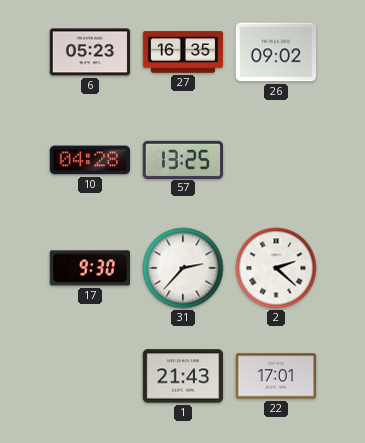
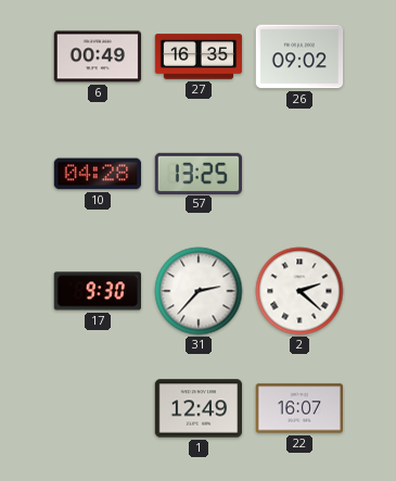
6: 05:23 -> 00:49
1: 21:43 -> 12:49
22: 17:01 -> 16:07
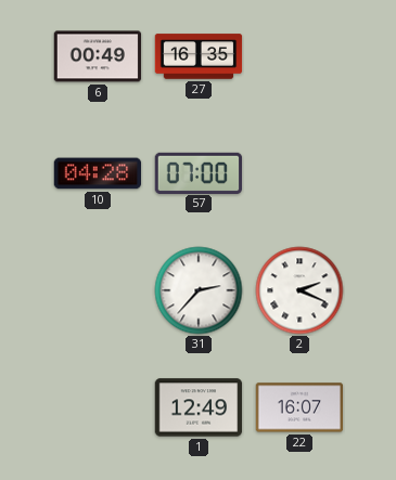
26: 09:02 -> none
57: 13:25 -> 07:00
17: 9:30 -> none
2: 2:22 -> 2:19
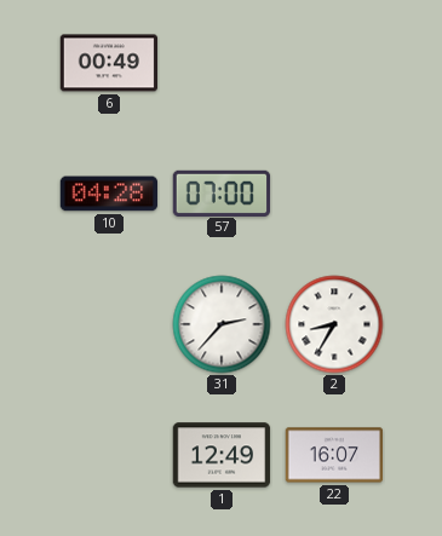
27: 16:35 -> none
2: 2:19 -> 8:35
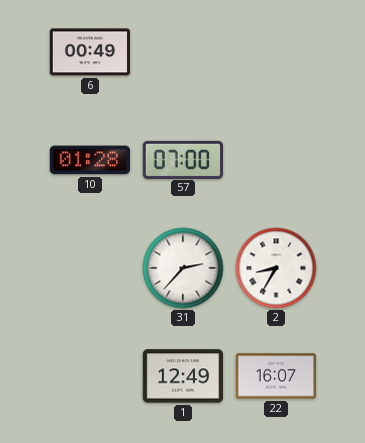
10: 04:28 -> 01:28
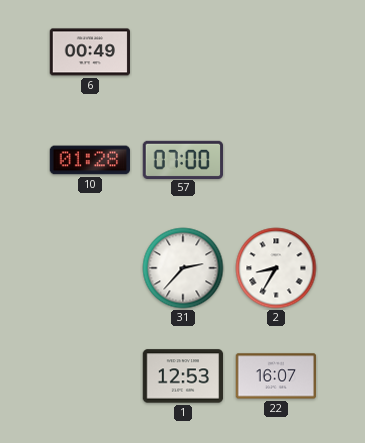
1: 12:49 -> 12:53
